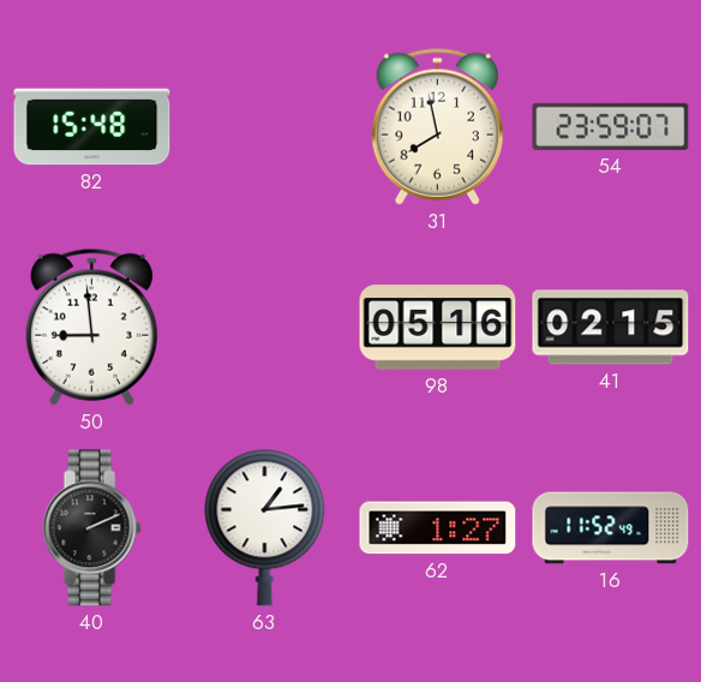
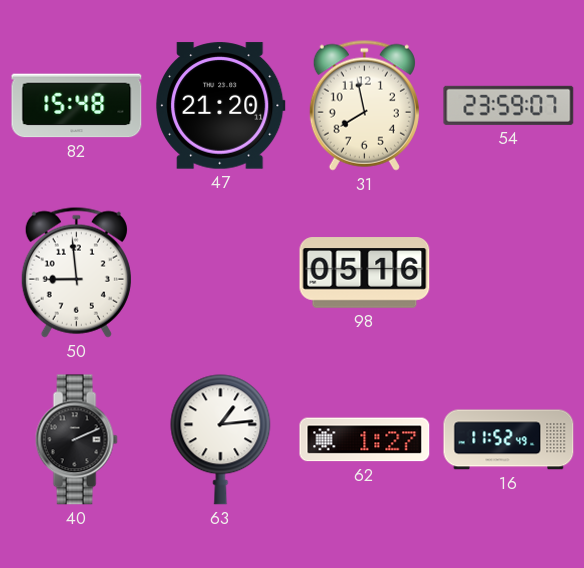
47: none -> 21:20
41: 02:15 -> none
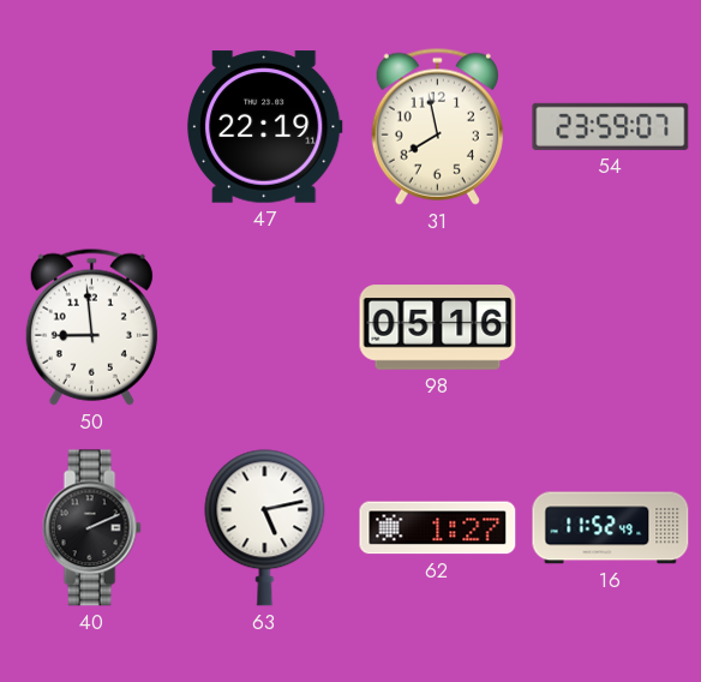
82: 15:48 -> none
47: 21:20 -> 22:19
63: 1:14 -> 5:13
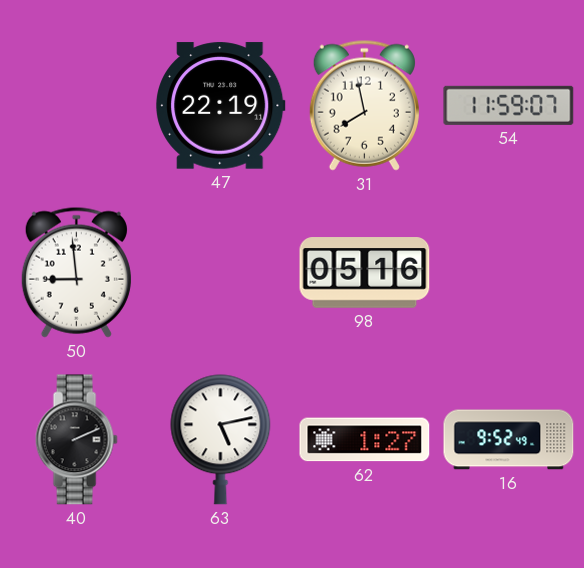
54: 23:59 -> 11:59
16: 11:52 -> 9:52
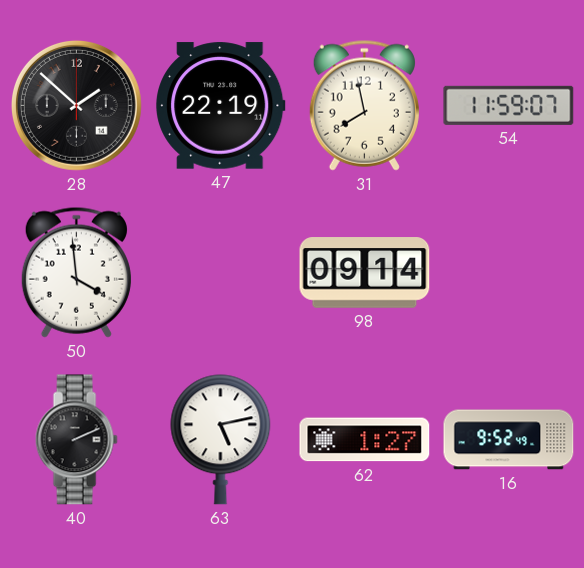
28: none -> 1:52
50: 8:59 -> 3:59
98: 05:16 -> 09:14
